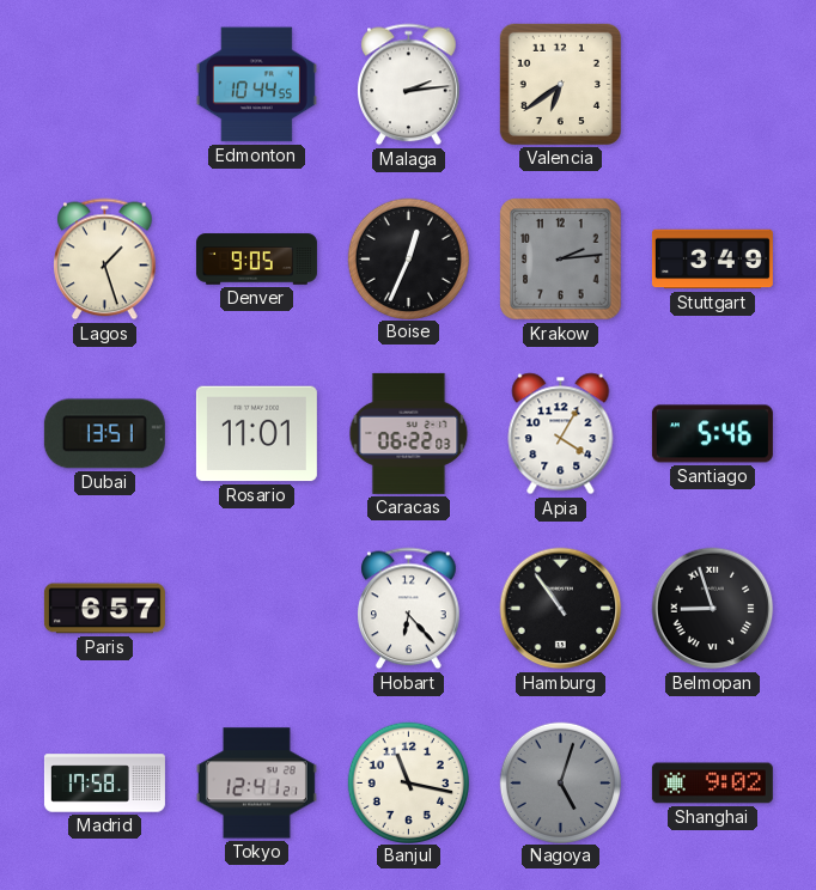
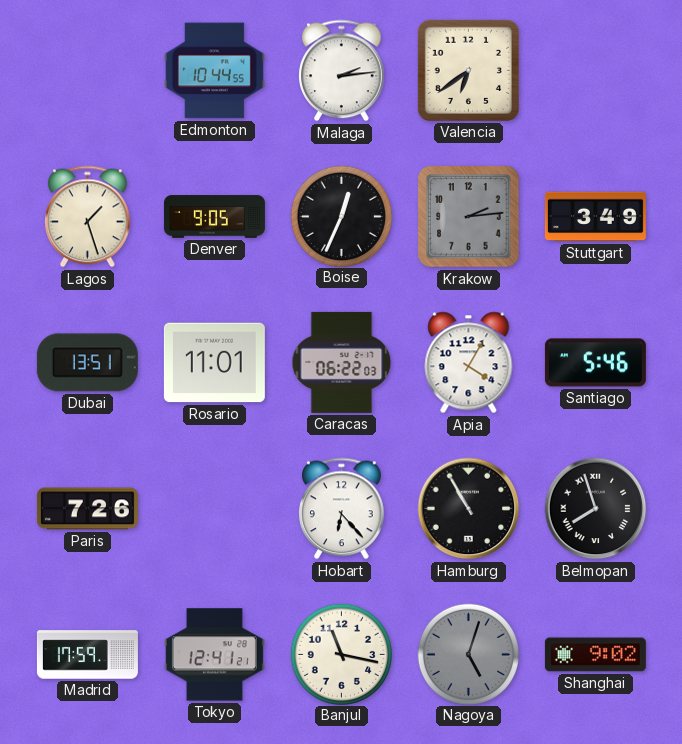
Paris: 6:57 -> 7:26
Hamburg: 10:54 -> 10:55
Belmopan: 8:57 -> 7:57
Madrid: 17:58 -> 17:59
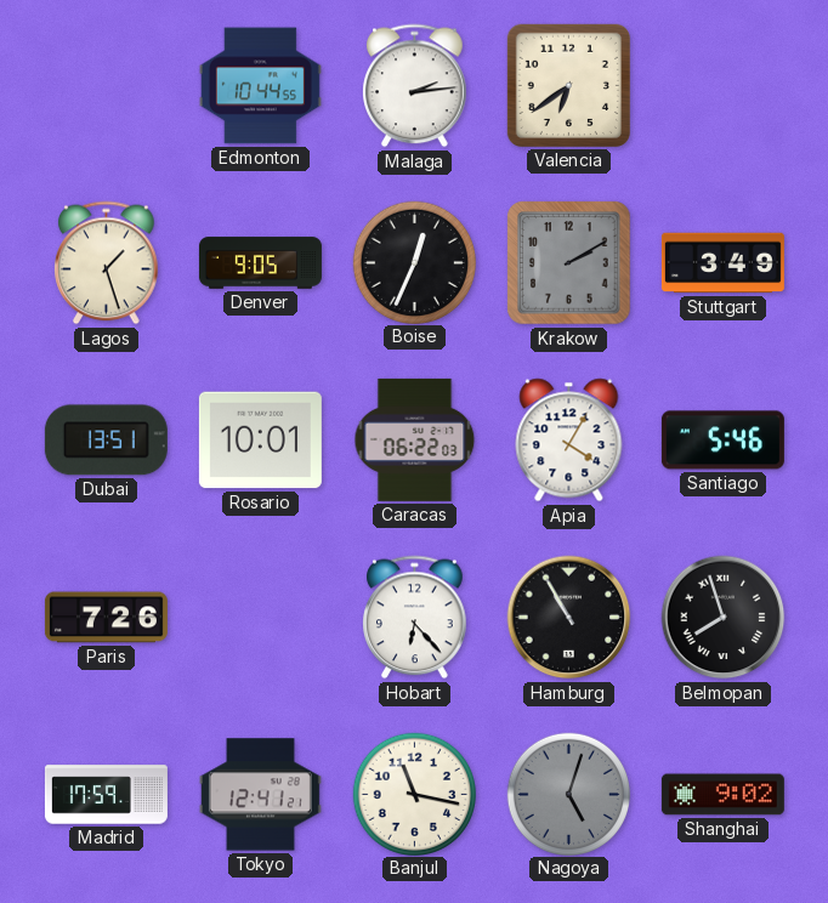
Krakow: 2:14 -> 2:10
Rosario: 11:01 -> 10:01
